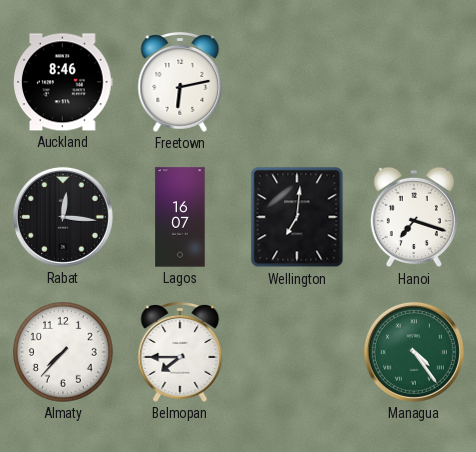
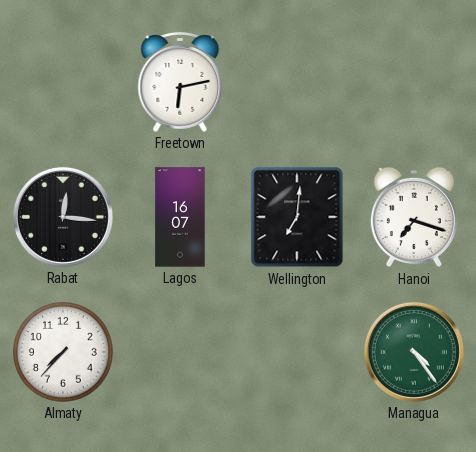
Auckland: 8:46 -> none
Belmopan: 7:45 -> none
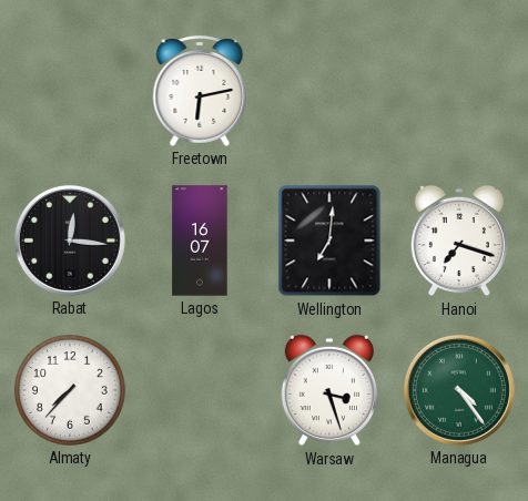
Warsaw: none -> 3:27
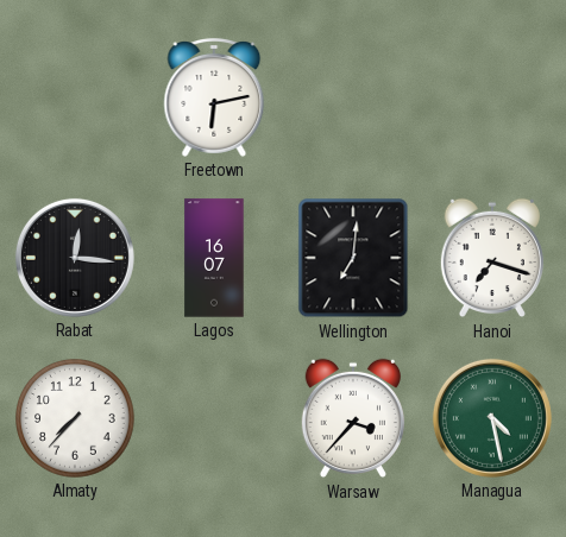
Warsaw: 3:27 -> 3:37
Managua: 4:24 -> 4:28
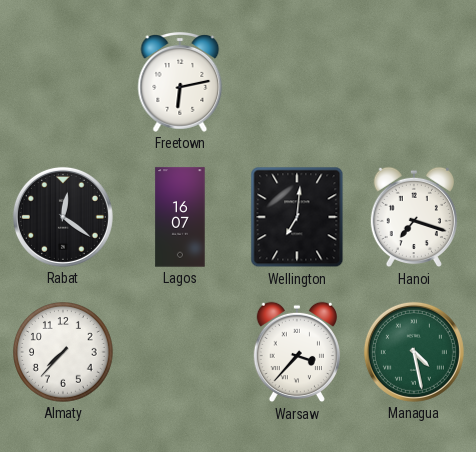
Rabat: 12:16 -> 12:21
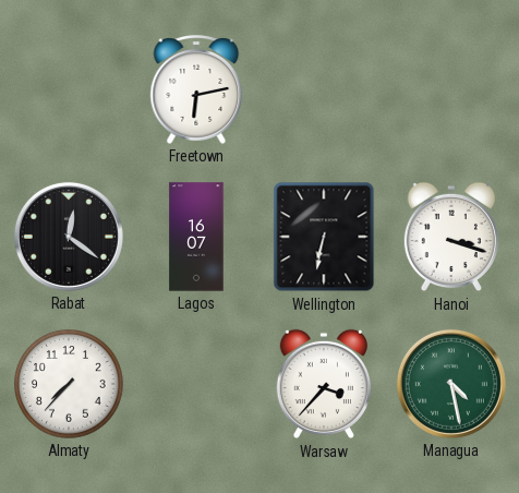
Wellington: 7:01 -> 6:32
Hanoi: 7:18 -> 3:18
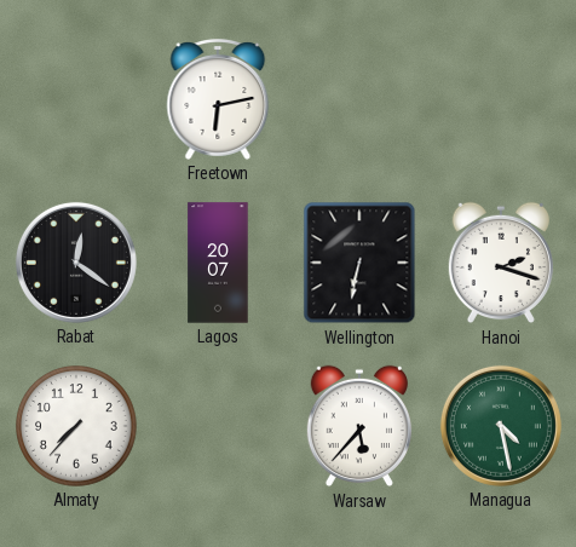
Lagos: 16:07 -> 20:07
Hanoi: 3:18 -> 2:18
Warsaw: 3:37 -> 5:37
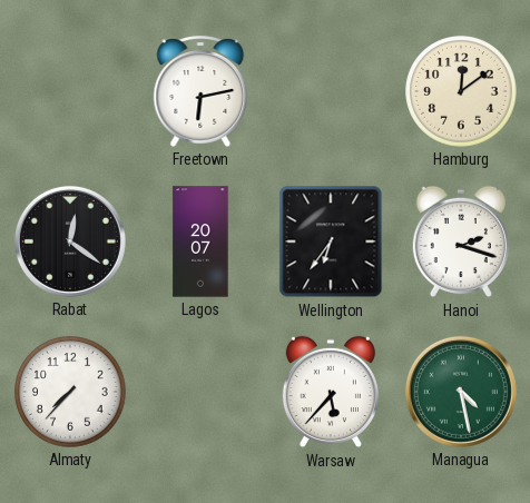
Hamburg: none -> 12:09
Wellington: 6:32 -> 6:36
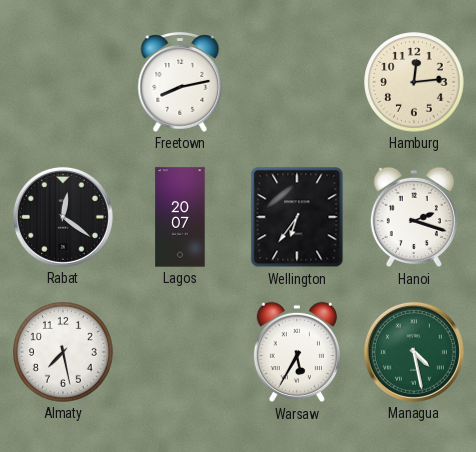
Freetown: 6:13 -> 8:13
Hamburg: 12:09 -> 12:14
Almaty: 7:37 -> 7:28
Warsaw: 5:37 -> 5:35
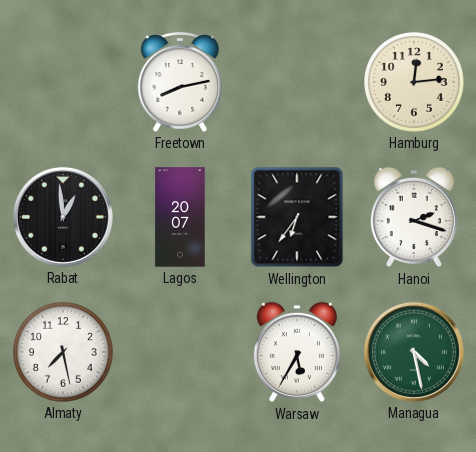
Rabat: 12:21 -> 12:59
